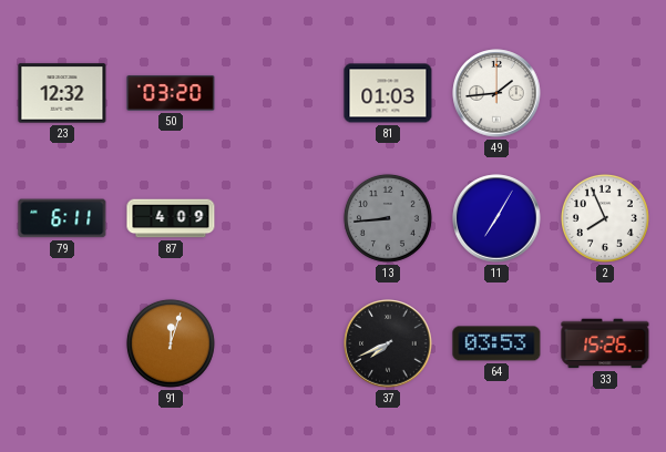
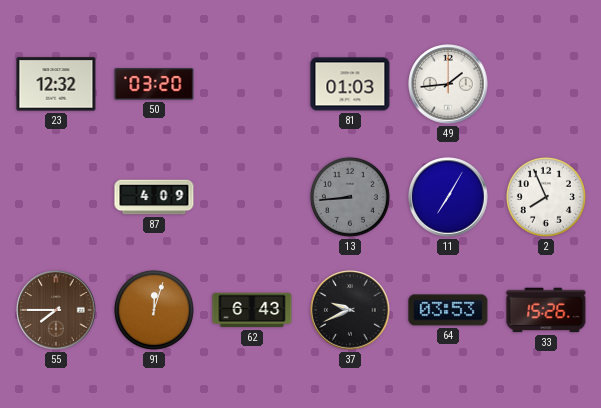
79: 6:11 -> none
55: none -> 7:45
62: none -> 6:43
37: 7:41 -> 9:41
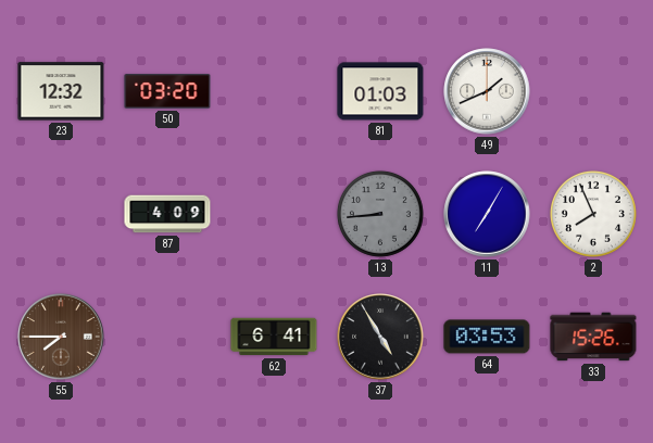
49: 1:44 -> 1:41
91: 12:03 -> none
62: 6:43 -> 6:41
37: 9:41 -> 4:55
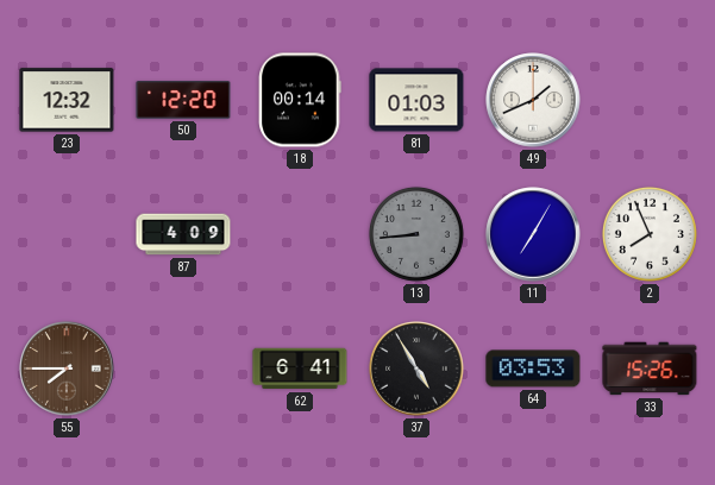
50: 03:20 -> 12:20
18: none -> 00:14
